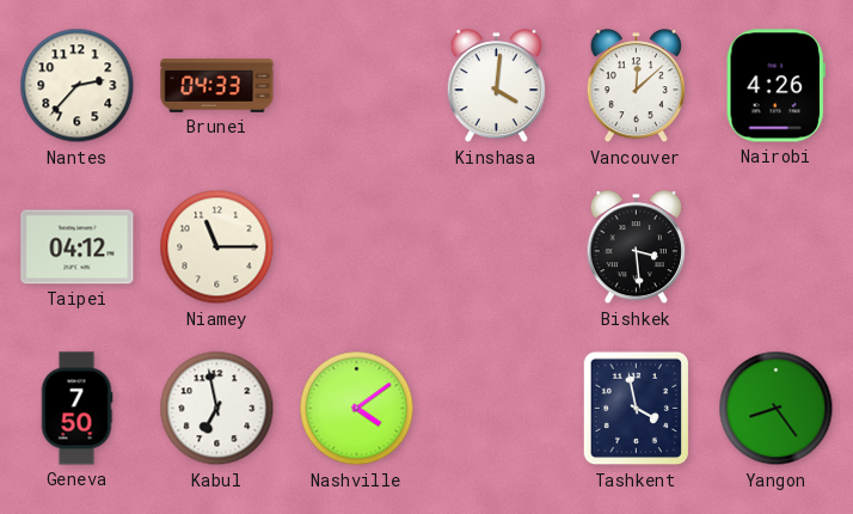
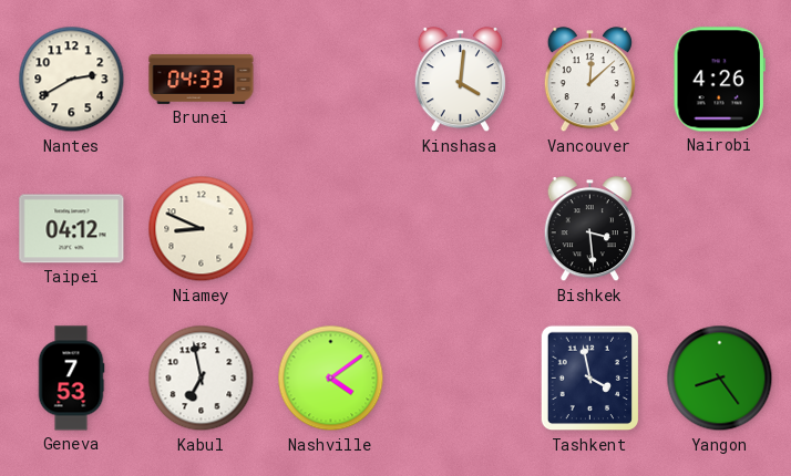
Nantes: 2:37 -> 2:40
Niamey: 11:15 -> 8:49
Geneva: 7:50 -> 7:53
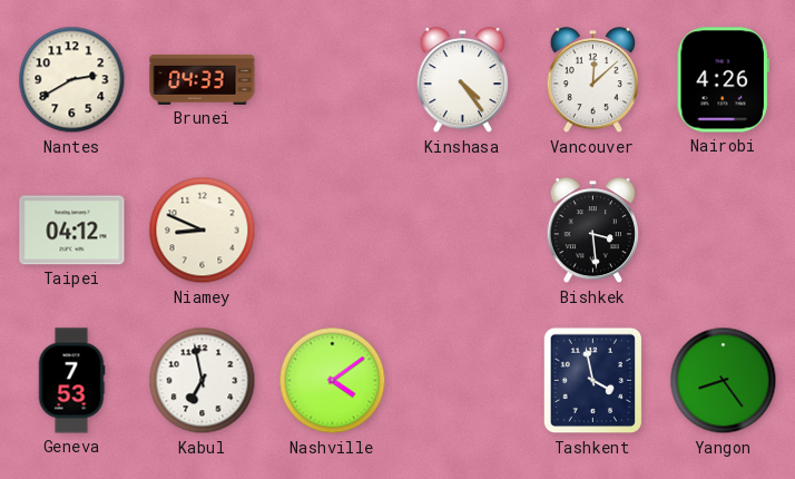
Kinshasa: 4:01 -> 4:24
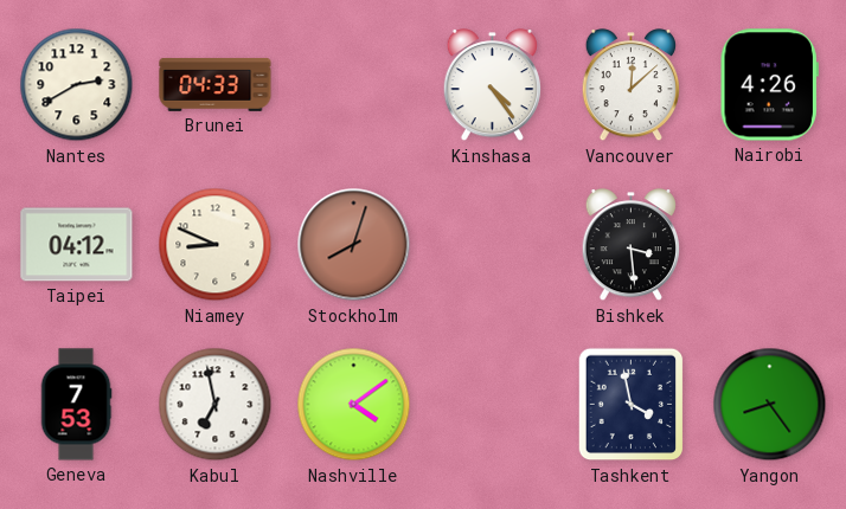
Stockholm: none -> 8:03
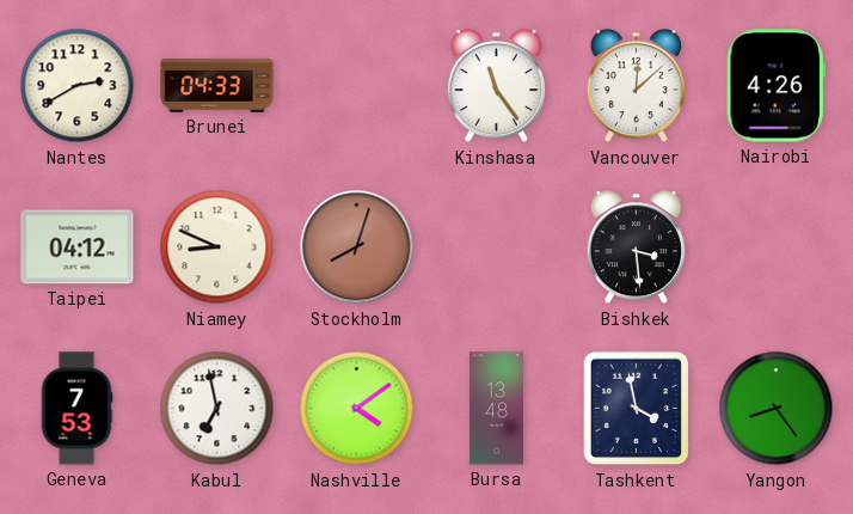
Kinshasa: 4:24 -> 11:24
Bursa: none -> 13:48
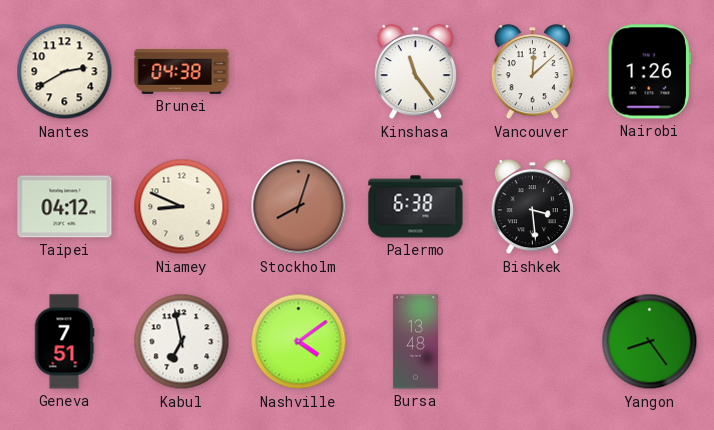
Brunei: 04:33 -> 04:38
Nairobi: 4:26 -> 1:26
Palermo: none -> 6:38
Geneva: 7:53 -> 7:51
Tashkent: 3:58 -> none
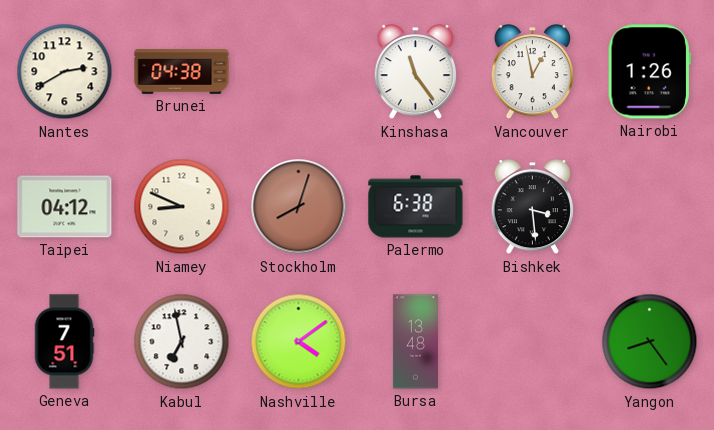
Vancouver: 12:08 -> 12:58
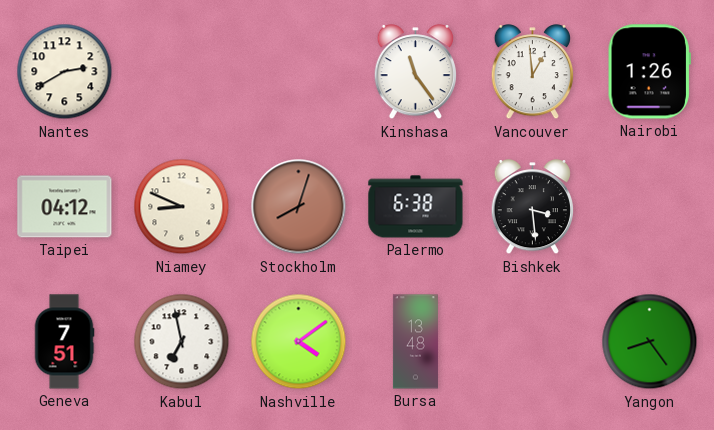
Brunei: 04:38 -> none
Vancouver: 12:58 -> 12:59
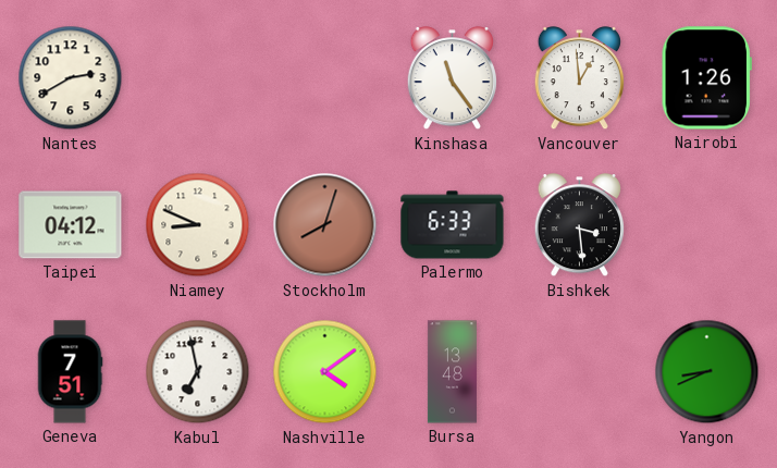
Palermo: 6:38 -> 6:33
Yangon: 8:24 -> 8:41
